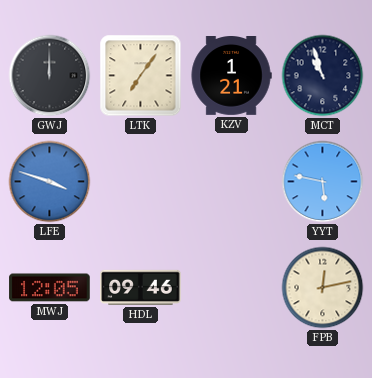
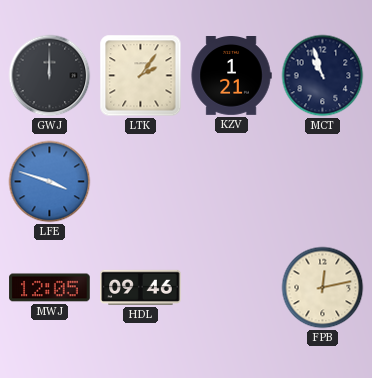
LTK: 7:06 -> 2:06
YYT: 5:47 -> none
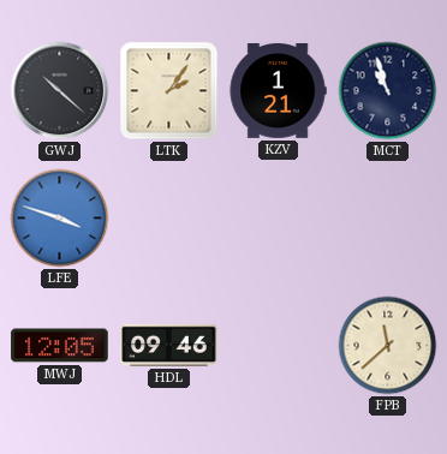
GWJ: 12:00 -> 10:22
FPB: 12:13 -> 11:38
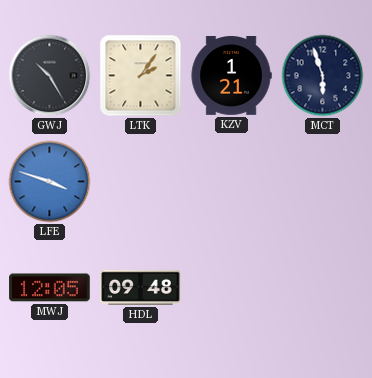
GWJ: 10:22 -> 10:25
MCT: 10:57 -> 5:57
HDL: 09:46 -> 09:48
FPB: 11:38 -> none
